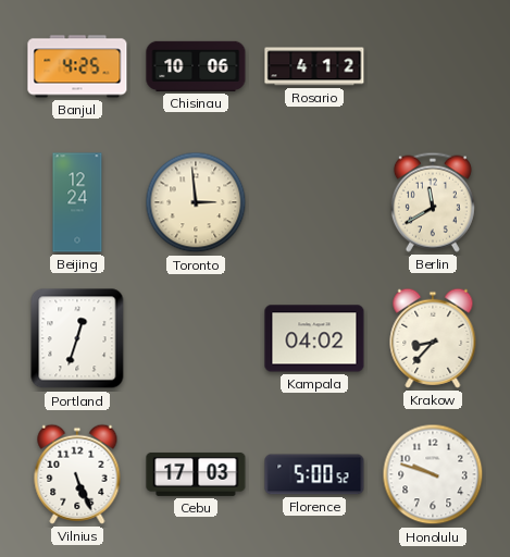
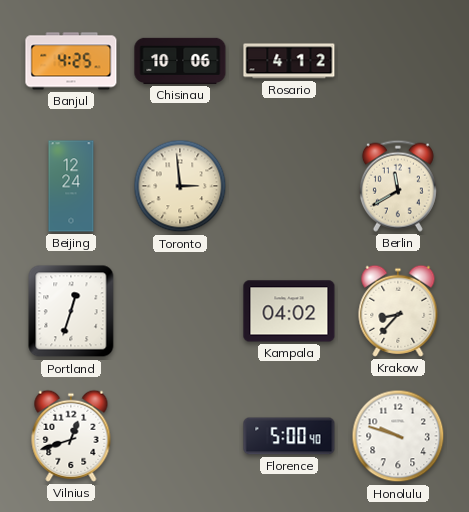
Vilnius: 5:26 -> 12:42
Cebu: 17:03 -> none
Florence: 5:00:52 -> 5:00:40
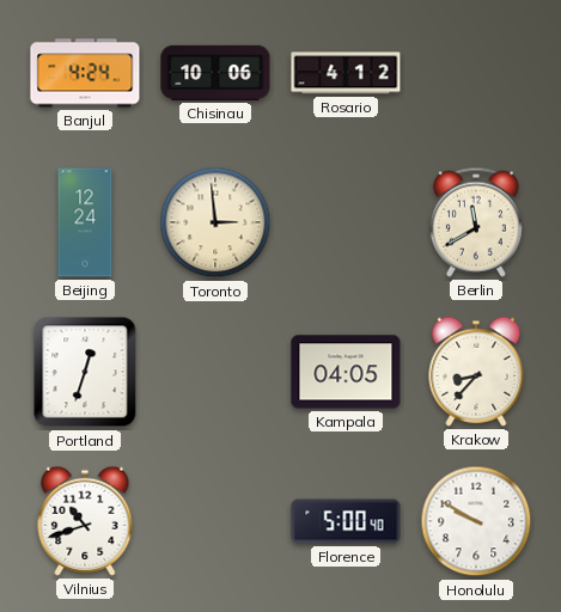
Banjul: 4:25 -> 4:24
Kampala: 04:02 -> 04:05
Vilnius: 12:42 -> 10:42
Honolulu: 9:48 -> 9:50
